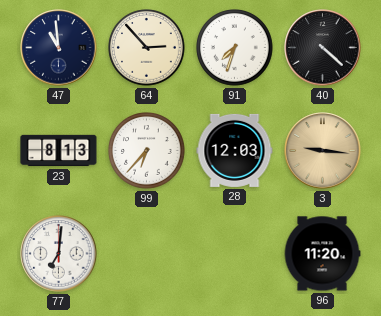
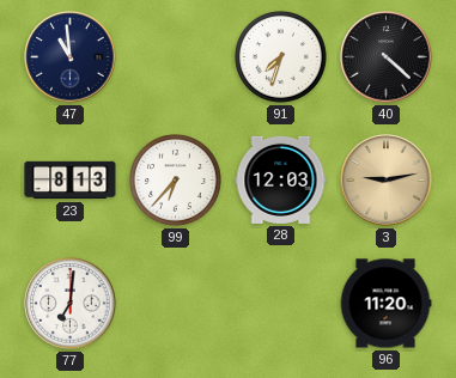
64: 2:53 -> none
3: 9:16 -> 9:13
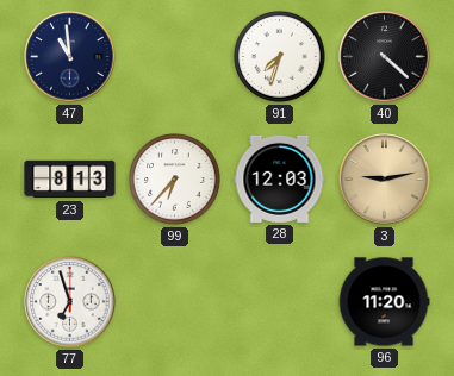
77: 7:01 -> 6:57
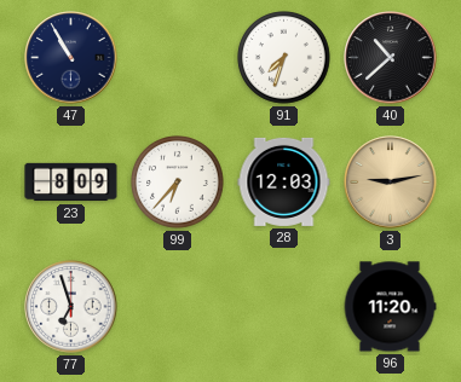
47: 10:59 -> 10:55
40: 4:22 -> 10:38
23: 8:13 -> 8:09
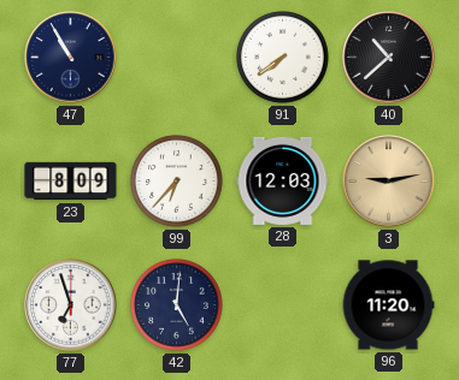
91: 7:33 -> 7:39
42: none -> 5:01
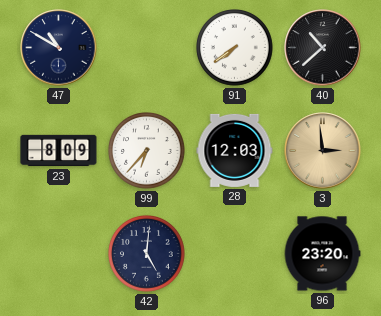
47: 10:55 -> 10:50
3: 9:13 -> 2:59
77: 6:57 -> none
96: 11:20 -> 23:20
